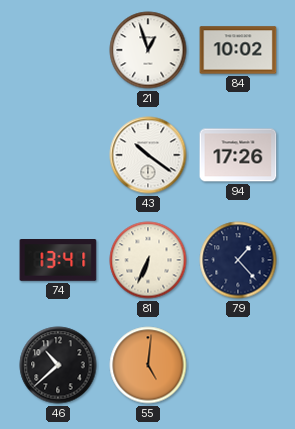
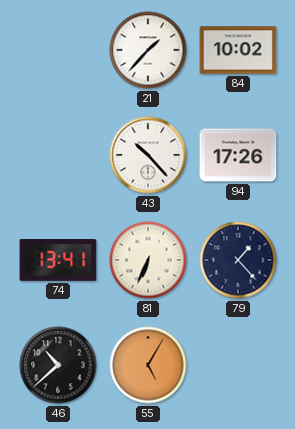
21: 12:57 -> 1:37
43: 10:21 -> 10:23
55: 5:01 -> 5:05
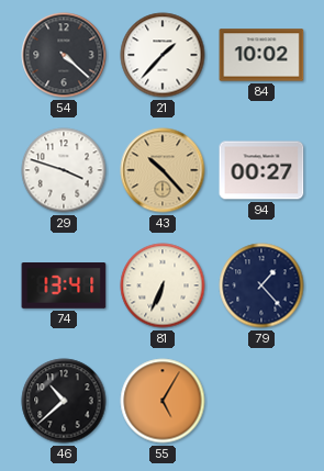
54: none -> 4:22
29: none -> 3:48
43 dial: white -> champagne
94: 17:26 -> 00:27
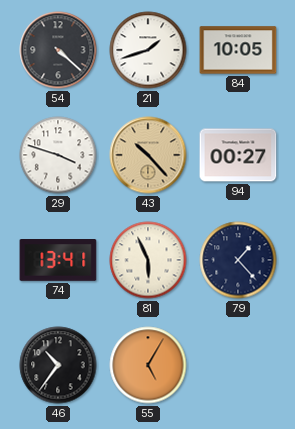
21: 1:37 -> 1:42
84: 10:02 -> 10:05
81: 6:34 -> 5:56
46: 10:38 -> 10:36
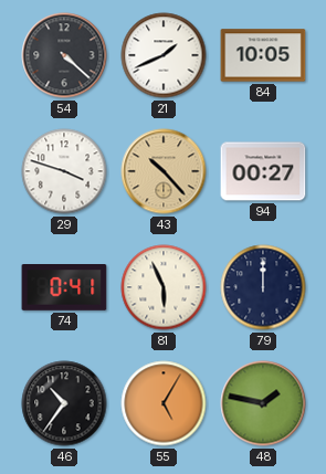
21: 1:42 -> 1:41
74: 13:41 -> 0:41
79: 1:23 -> 12:00
48: none -> 1:47
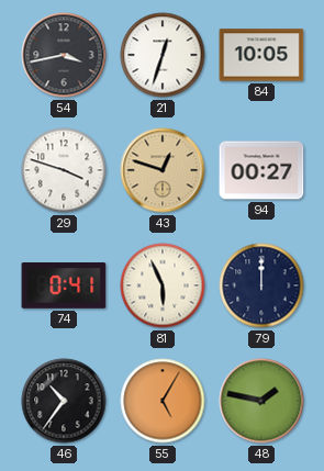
54: 4:22 -> 3:43
21: 1:41 -> 12:33
43: 10:23 -> 12:48
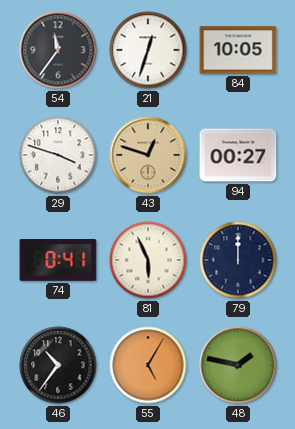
54: 3:43 -> 11:36
